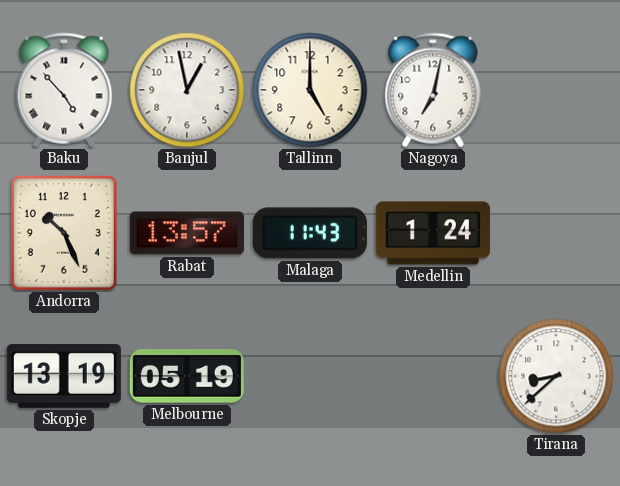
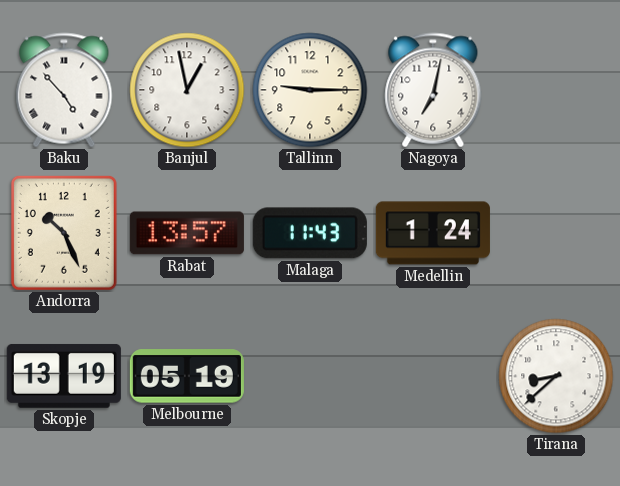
Tallinn: 5:00 -> 9:15
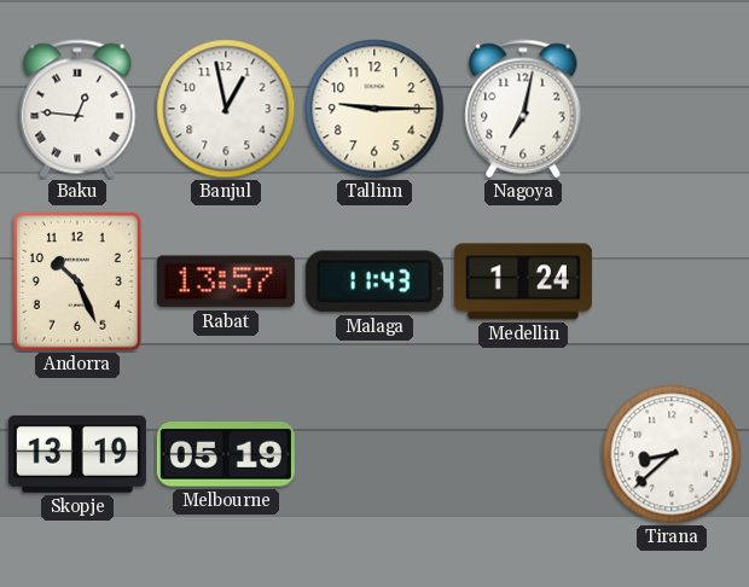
Baku: 4:53 -> 12:46
